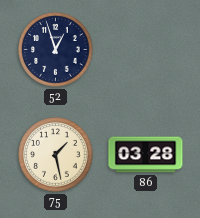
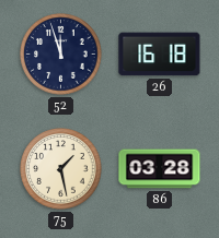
52: 12:57 -> 11:57
26: none -> 16:18
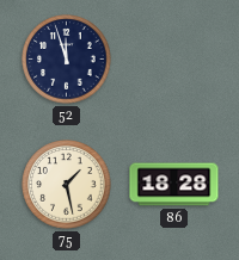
26: 16:18 -> none
86: 03:28 -> 18:28
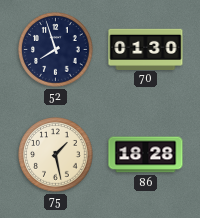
52: 11:57 -> 7:57
70: none -> 01:30
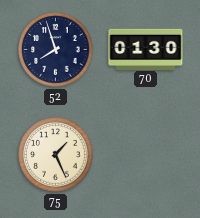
75: 1:28 -> 1:26
86: 18:28 -> none
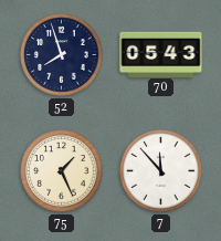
70: 01:30 -> 05:43
7: none -> 11:53
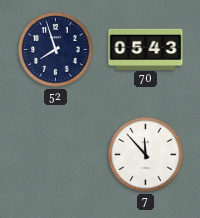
75: 1:26 -> none
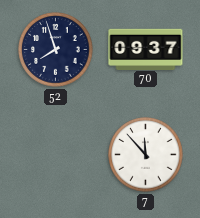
70: 05:43 -> 09:37
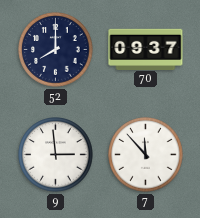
52: 7:57 -> 8:00
9: none -> 2:59
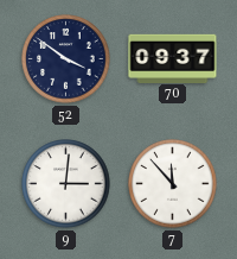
52: 8:00 -> 3:51
9: 2:59 -> 3:01
